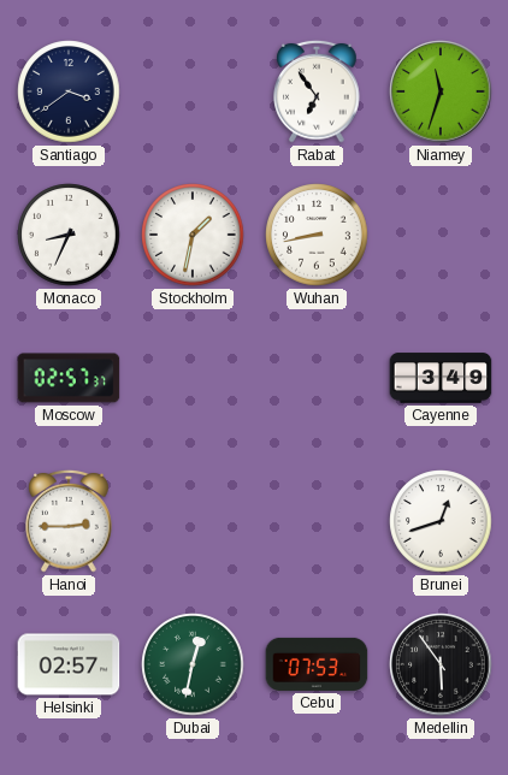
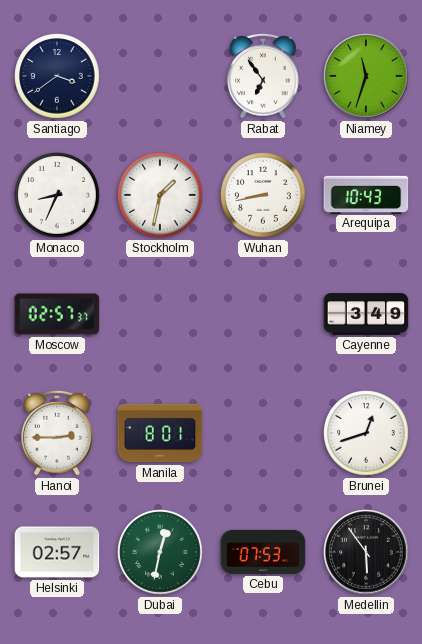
Arequipa: none -> 10:43
Manila: none -> 8:01
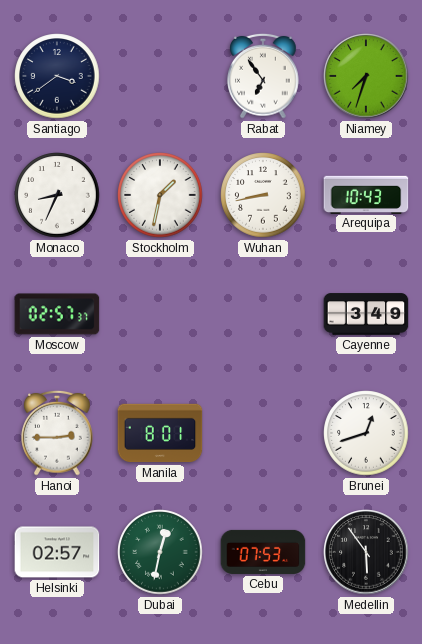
Niamey: 11:33 -> 7:33
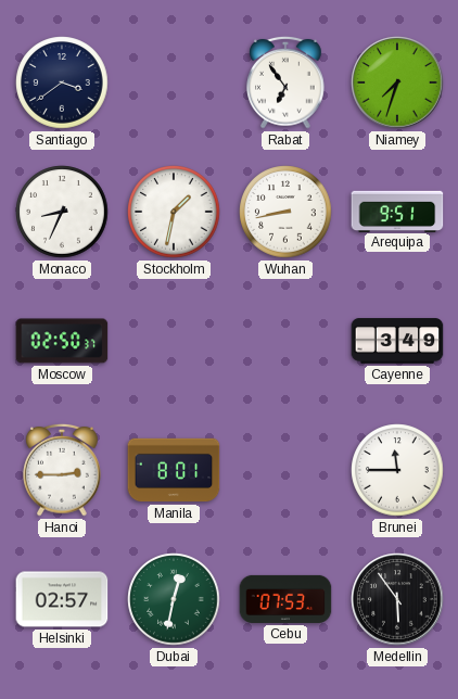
Arequipa: 10:43 -> 9:51
Moscow: 02:57 -> 02:50
Brunei: 12:42 -> 11:45
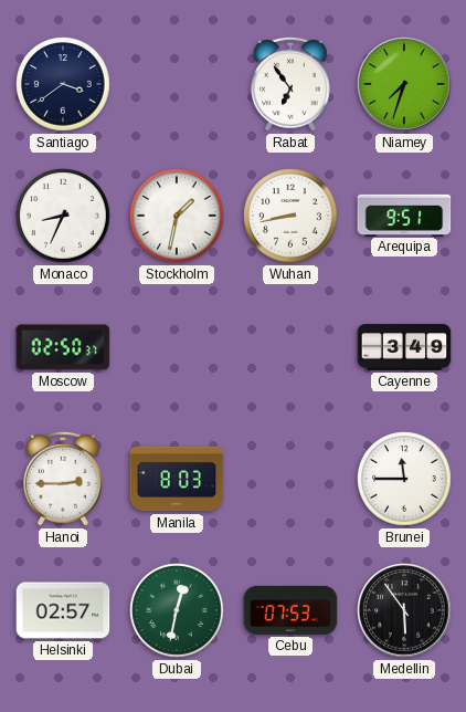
Manila: 8:01 -> 8:03
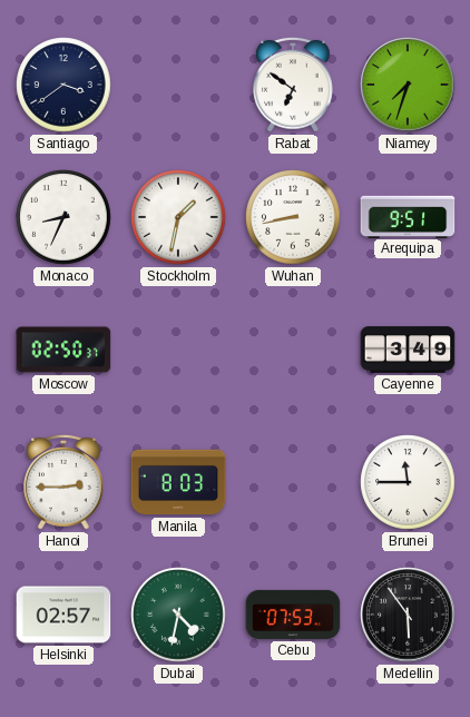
Rabat: 6:54 -> 6:51
Dubai: 12:32 -> 4:32
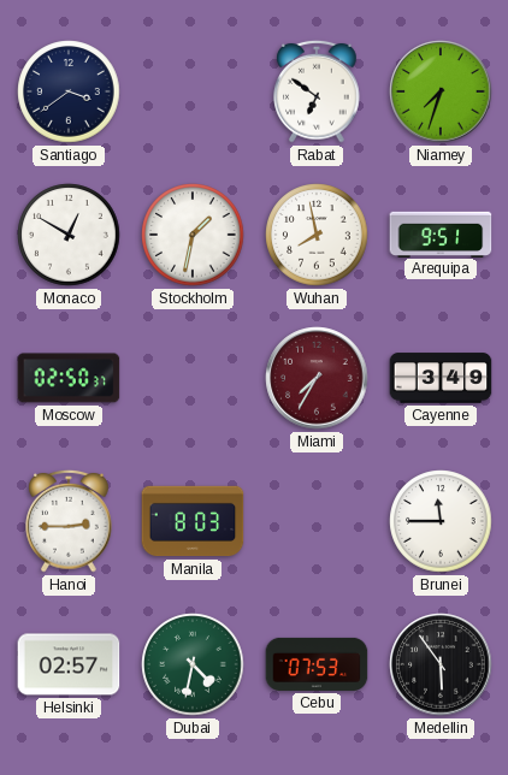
Monaco: 8:34 -> 12:50
Wuhan: 8:43 -> 7:58
Miami: none -> 7:35
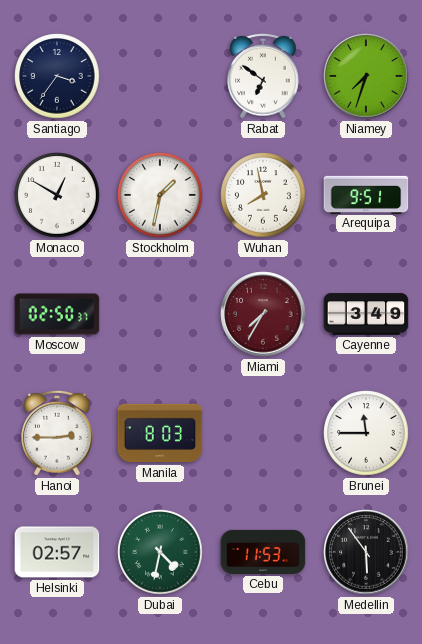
Santiago: 3:39 -> 3:36
Cebu: 07:53 -> 11:53
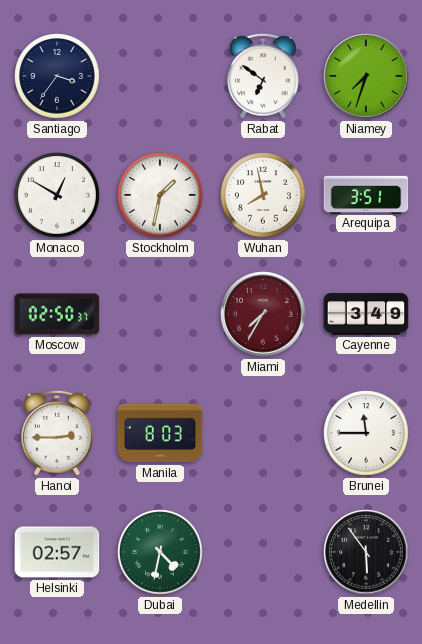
Arequipa: 9:51 -> 3:51
Cebu: 11:53 -> none
